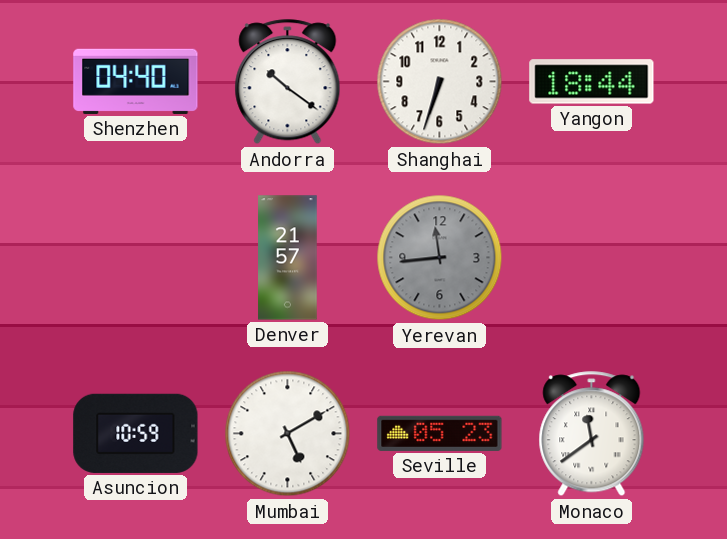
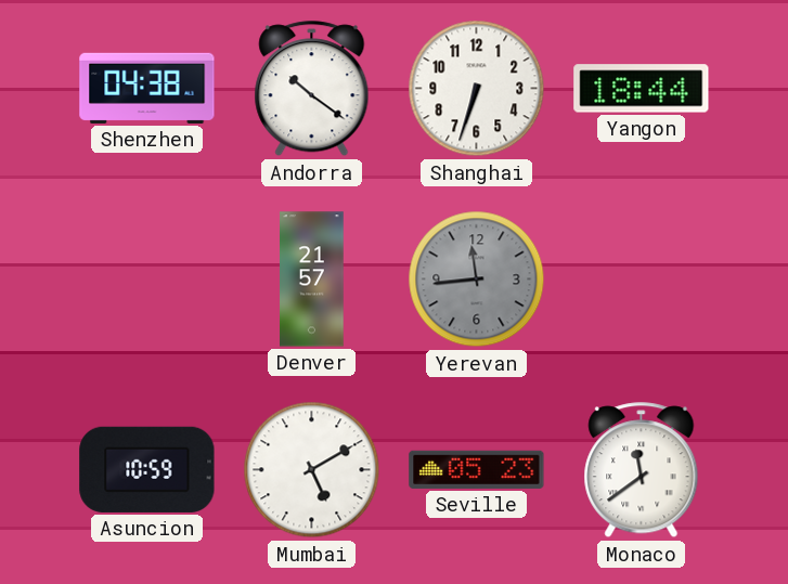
Shenzhen: 04:40 -> 04:38
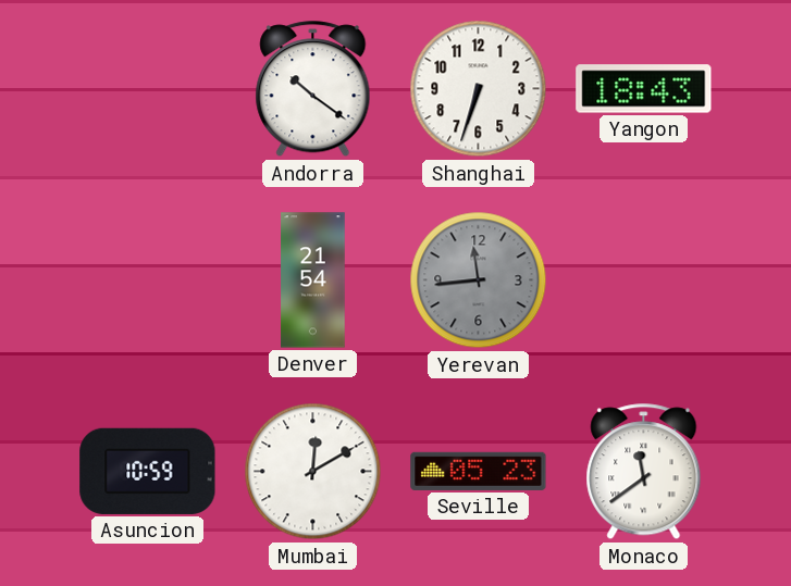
Shenzhen: 04:38 -> none
Yangon: 18:44 -> 18:43
Denver: 21:57 -> 21:54
Mumbai: 5:10 -> 12:10
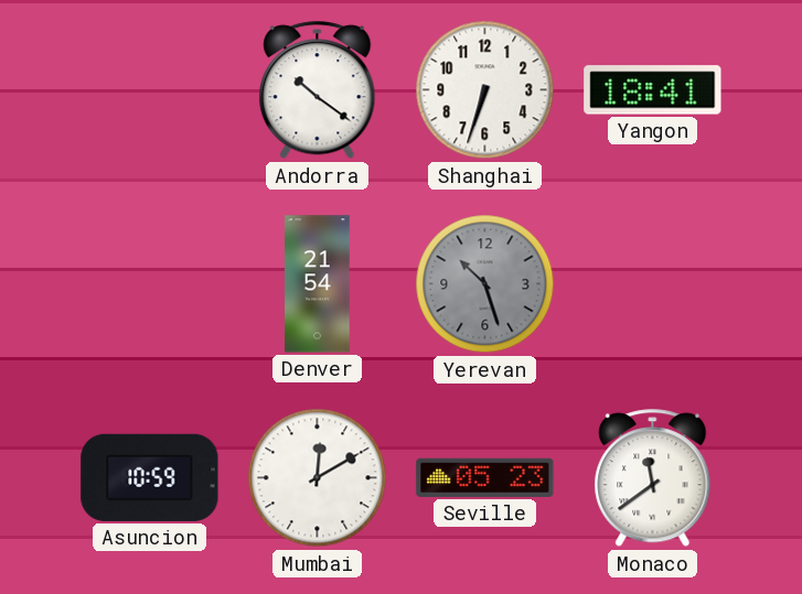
Yangon: 18:43 -> 18:41
Yerevan: 11:44 -> 10:27
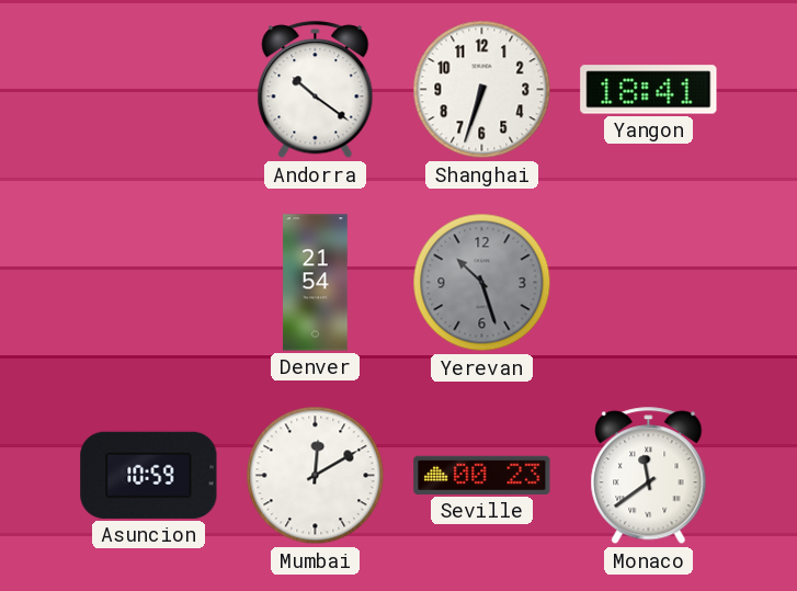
Seville: 05:23 -> 00:23
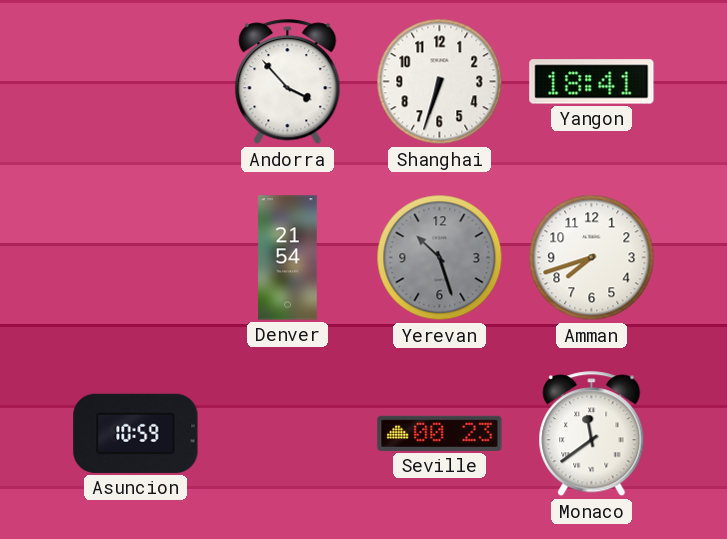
Andorra: 10:21 -> 3:53
Amman: none -> 7:42
Mumbai: 12:10 -> none
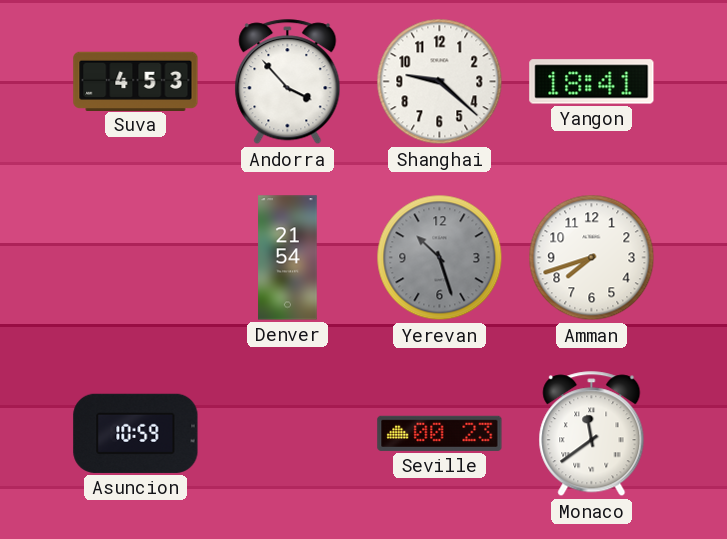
Suva: none -> 4:53
Shanghai: 6:33 -> 9:22
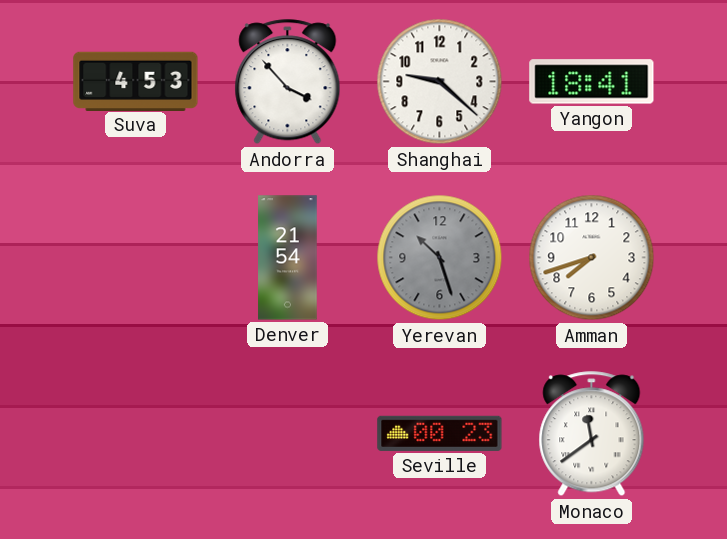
Asuncion: 10:59 -> none
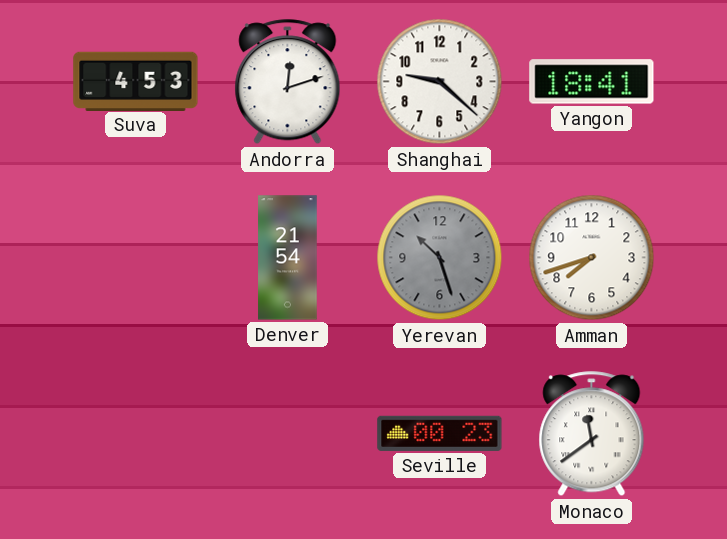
Andorra: 3:53 -> 12:12
